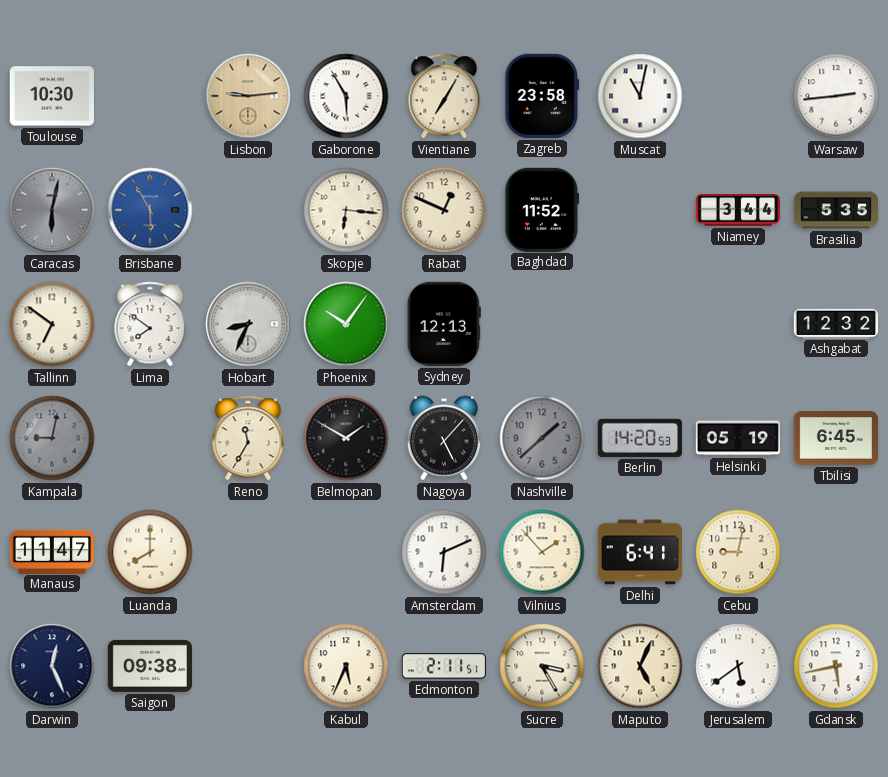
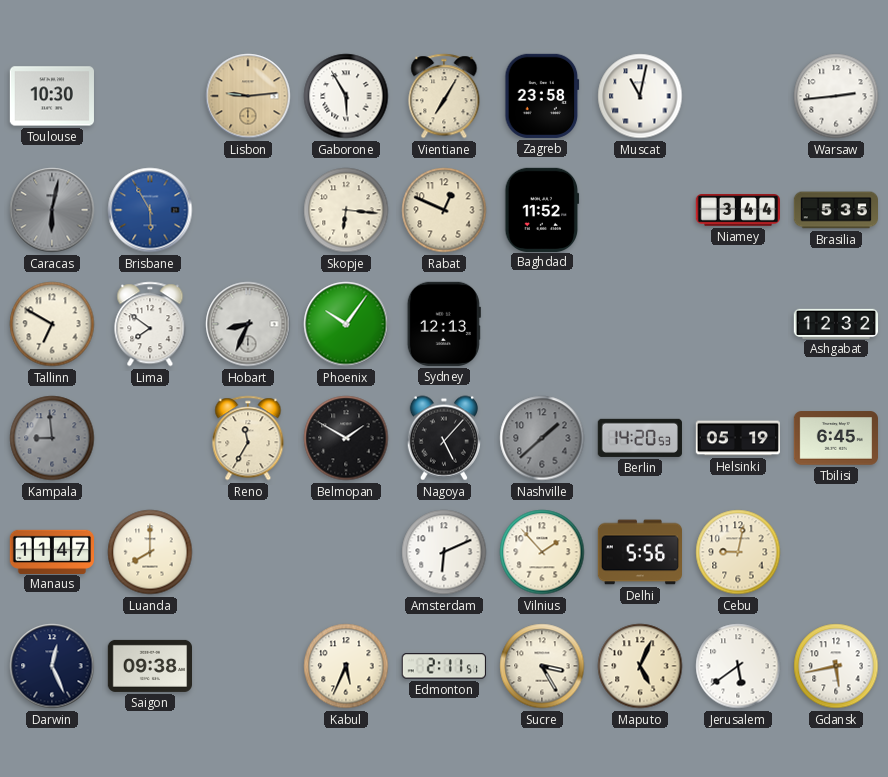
Tallinn: 6:51 -> 6:50
Kampala: 9:02 -> 8:59
Delhi: 6:41 -> 5:56
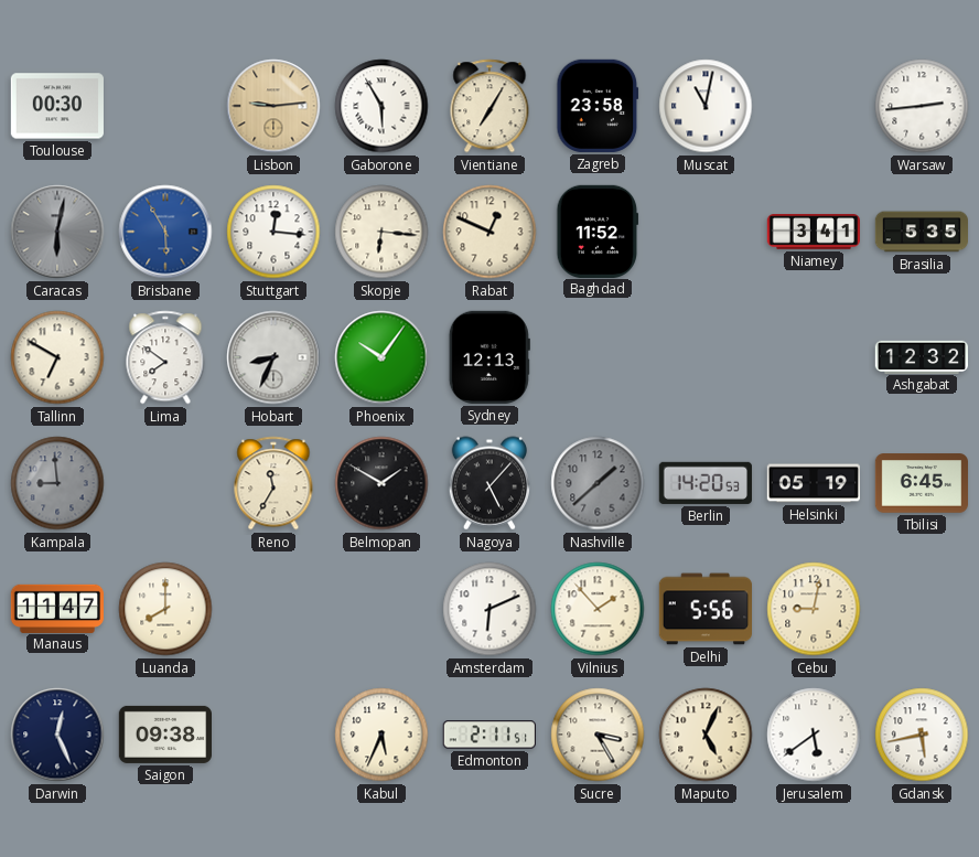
Toulouse: 10:30 -> 00:30
Stuttgart: none -> 12:16
Niamey: 3:44 -> 3:41
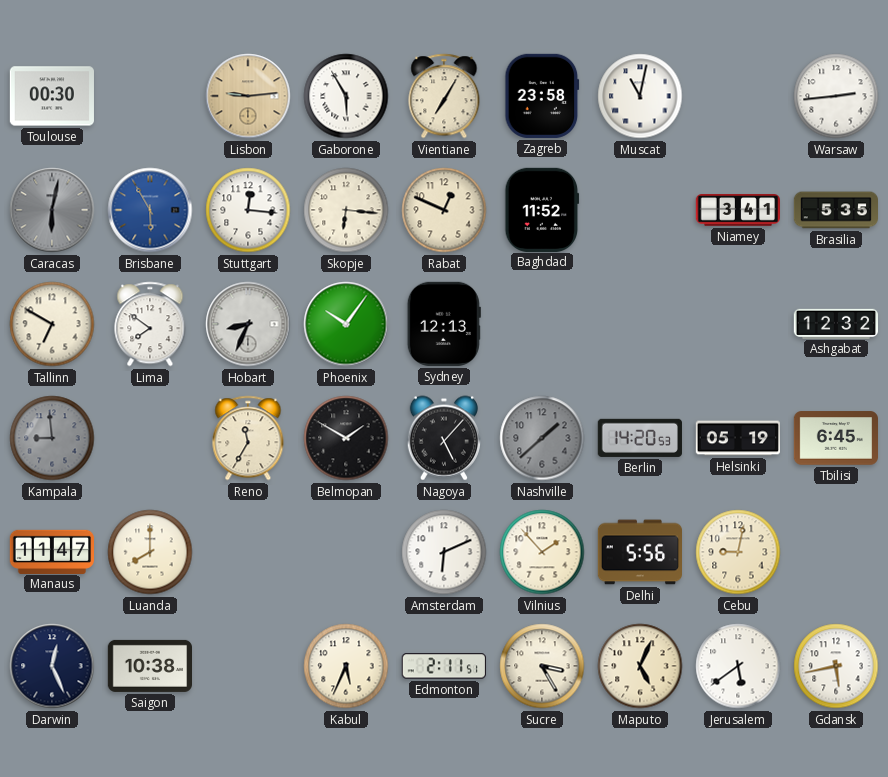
Saigon: 09:38 -> 10:38
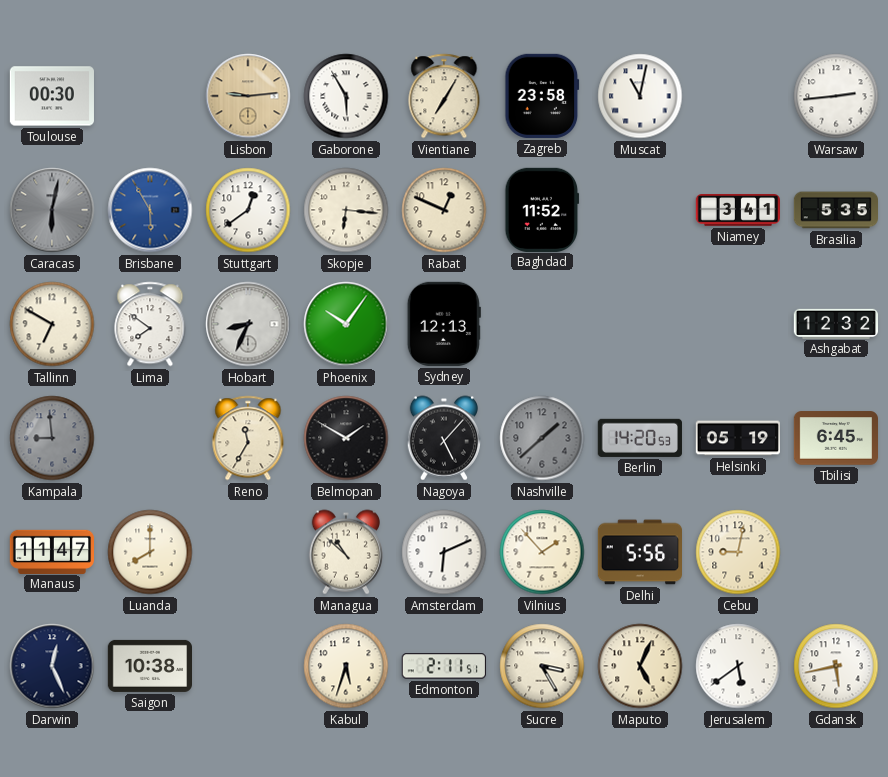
Stuttgart: 12:16 -> 12:39
Managua: none -> 10:52
Kabul: 5:34 -> 5:33
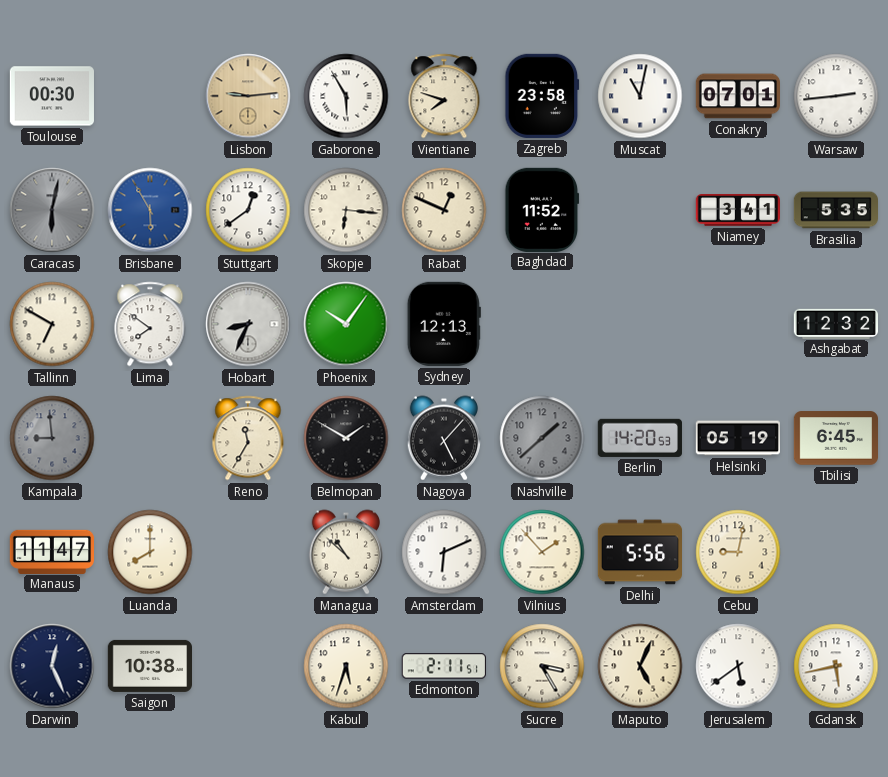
Vientiane: 7:05 -> 7:48
Conakry: none -> 07:01
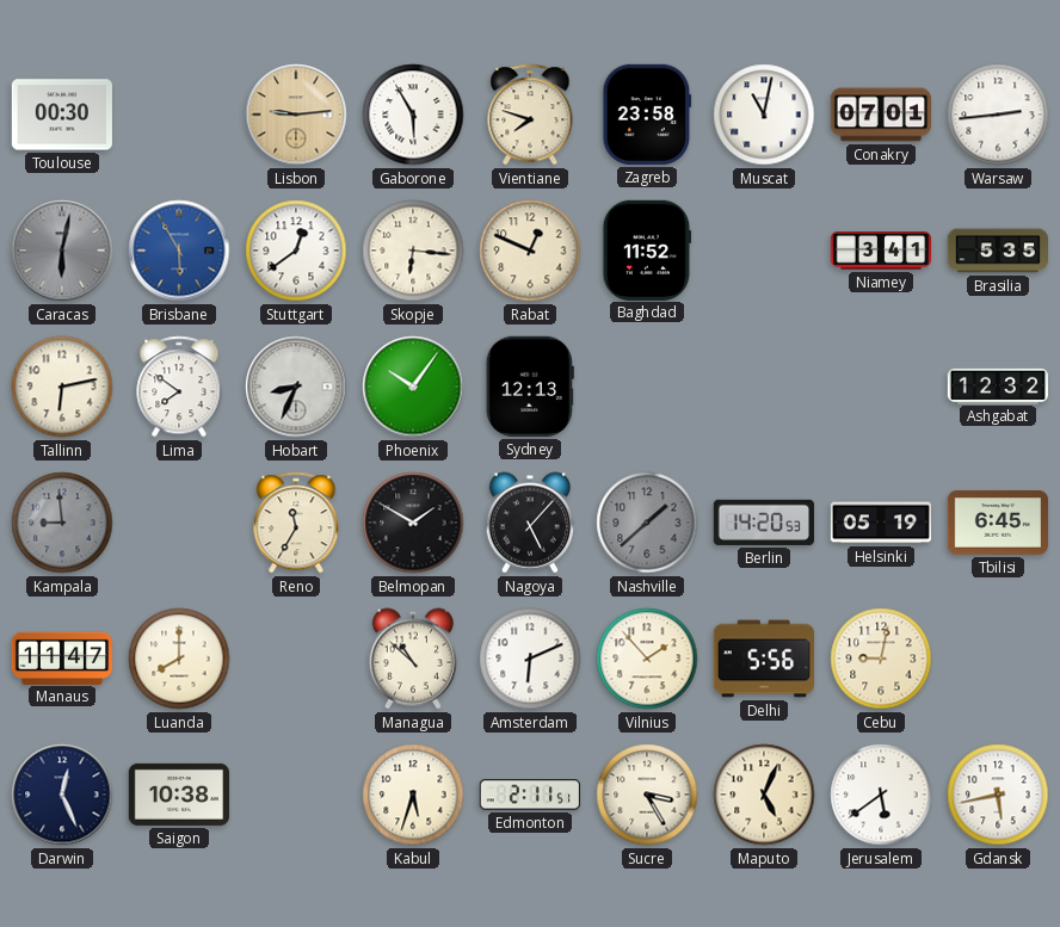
Tallinn: 6:50 -> 6:13
